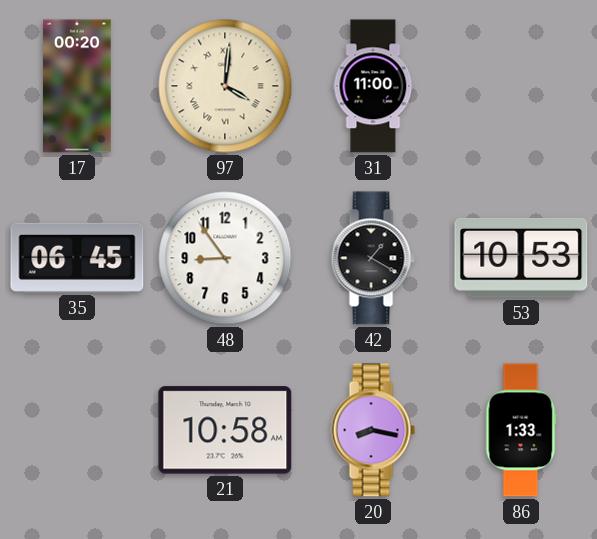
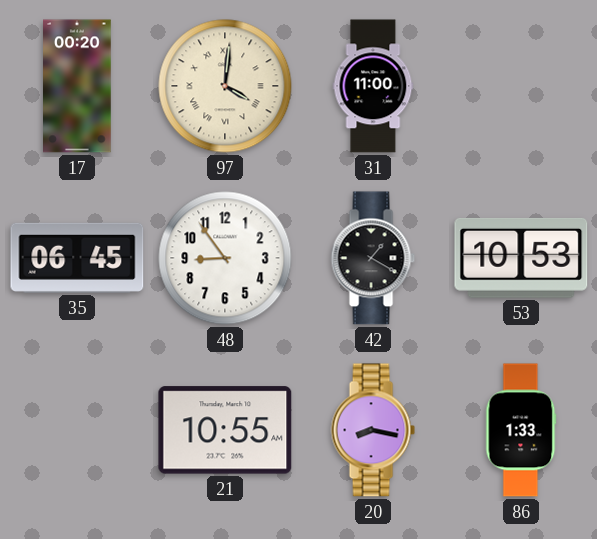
21: 10:58 -> 10:55
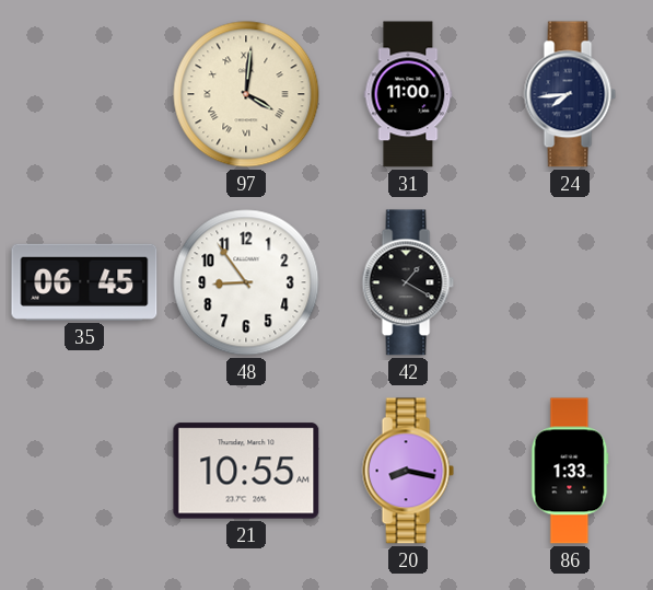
17: 00:20 -> none
24: none -> 7:44
53: 10:53 -> none
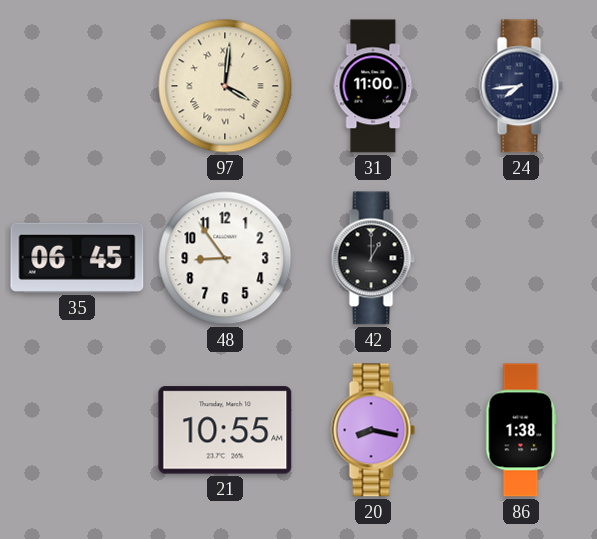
42: 1:20 -> 1:00
86: 1:33 -> 1:38
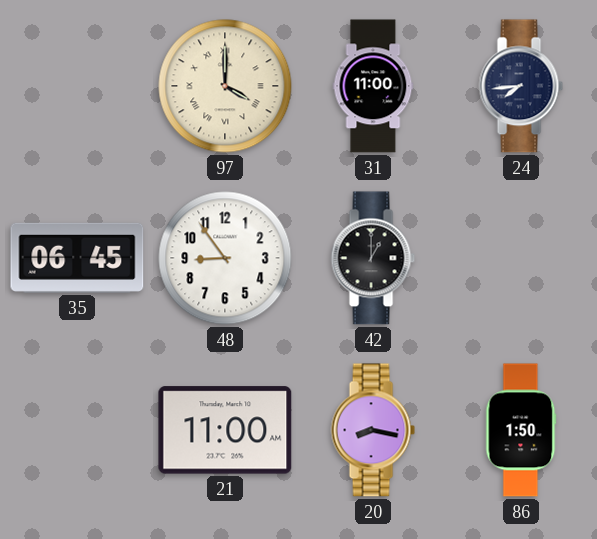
97: 4:01 -> 4:00
21: 10:55 -> 11:00
86: 1:38 -> 1:50
